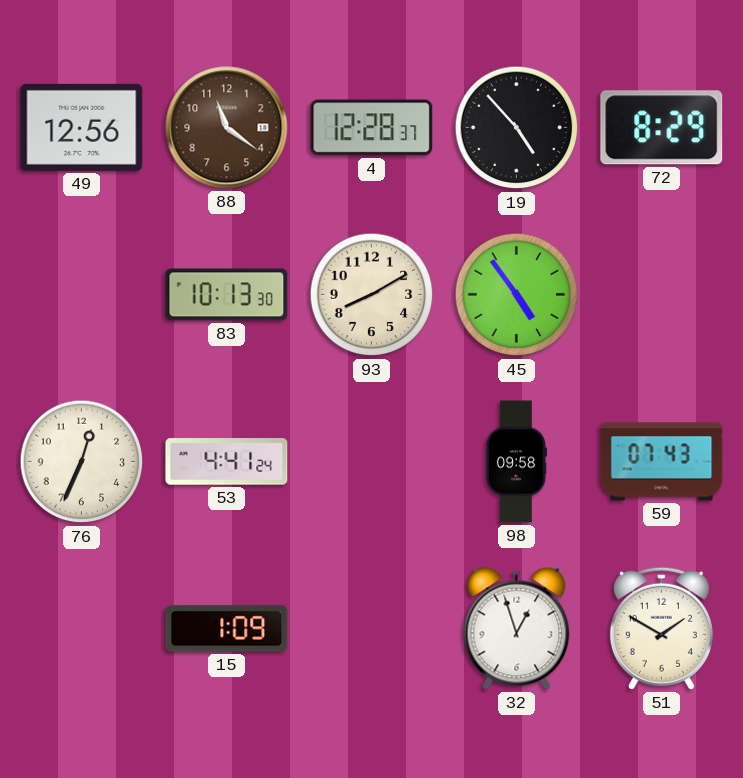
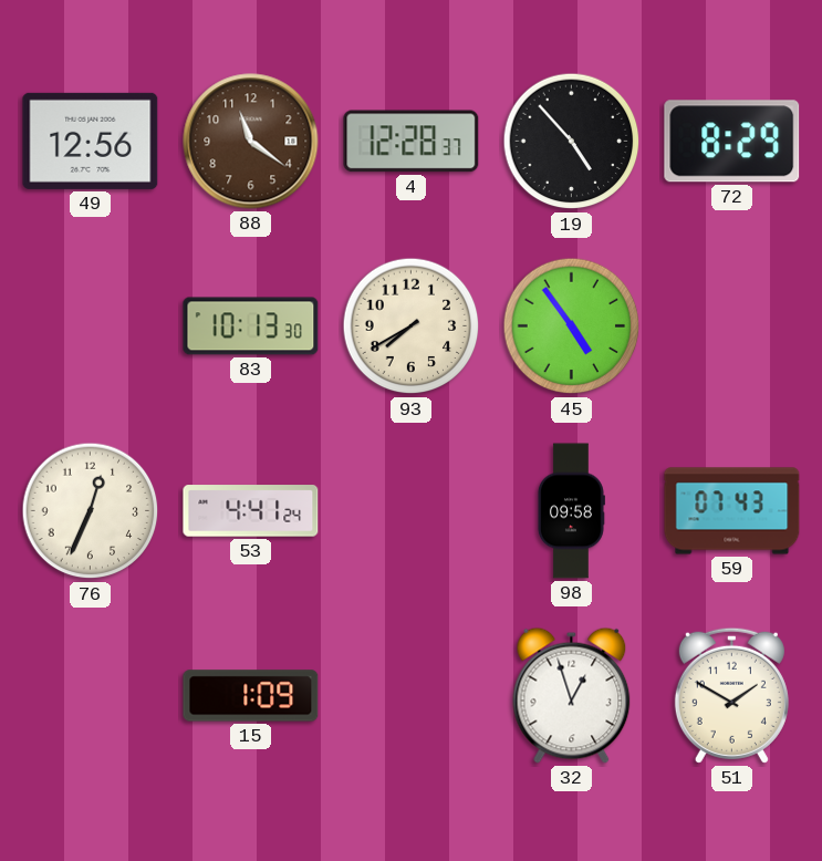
93: 8:10 -> 7:40
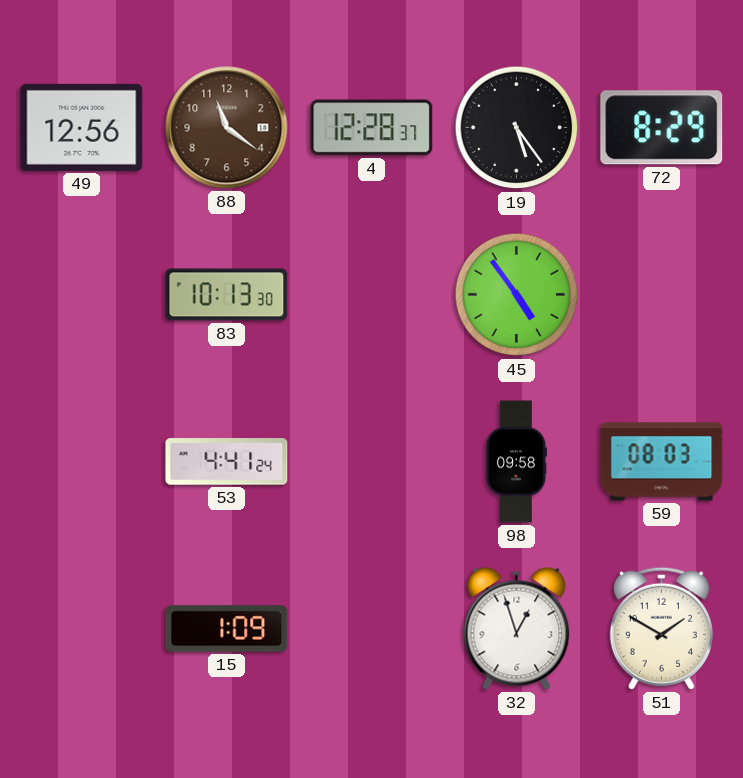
19: 4:53 -> 5:24
93: 7:40 -> none
76: 12:34 -> none
59: 07:43 -> 08:03
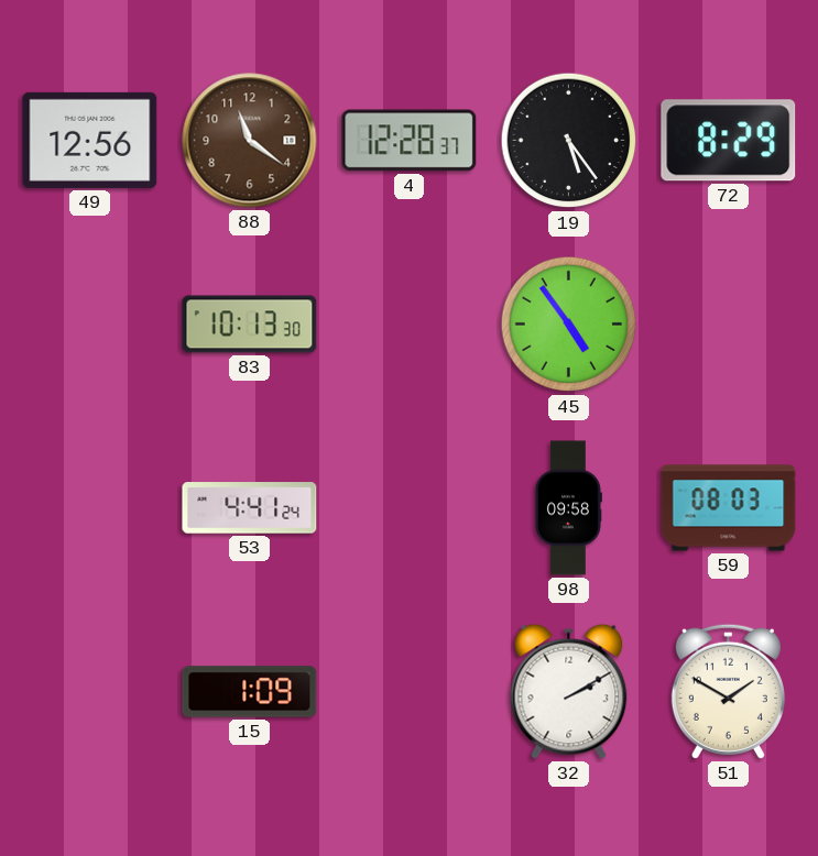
32: 12:57 -> 2:10
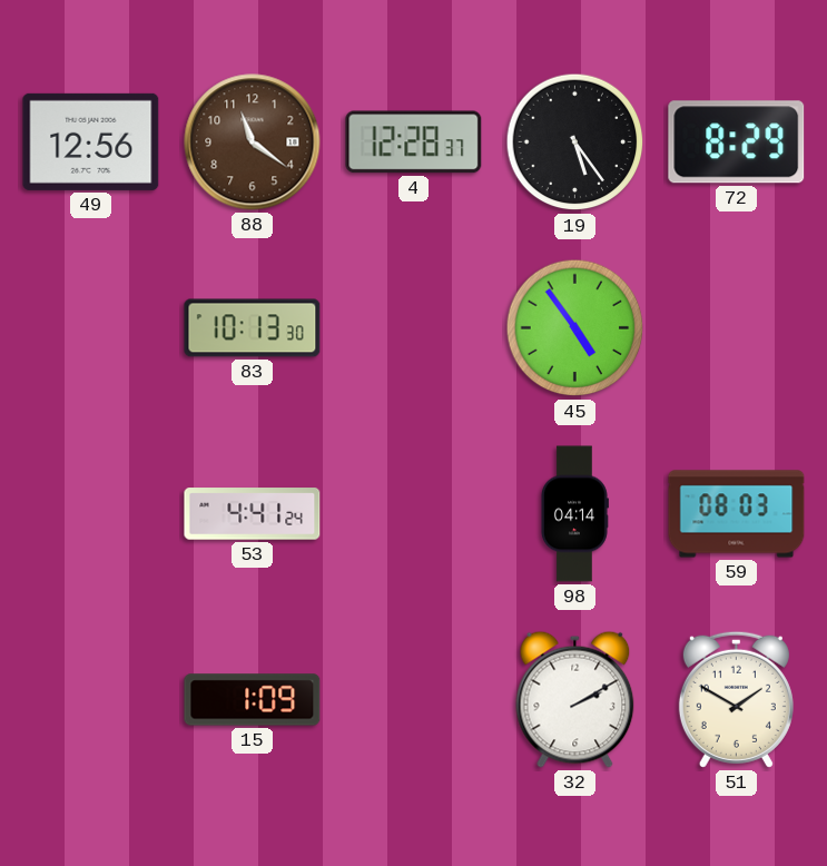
98: 09:58 -> 04:14
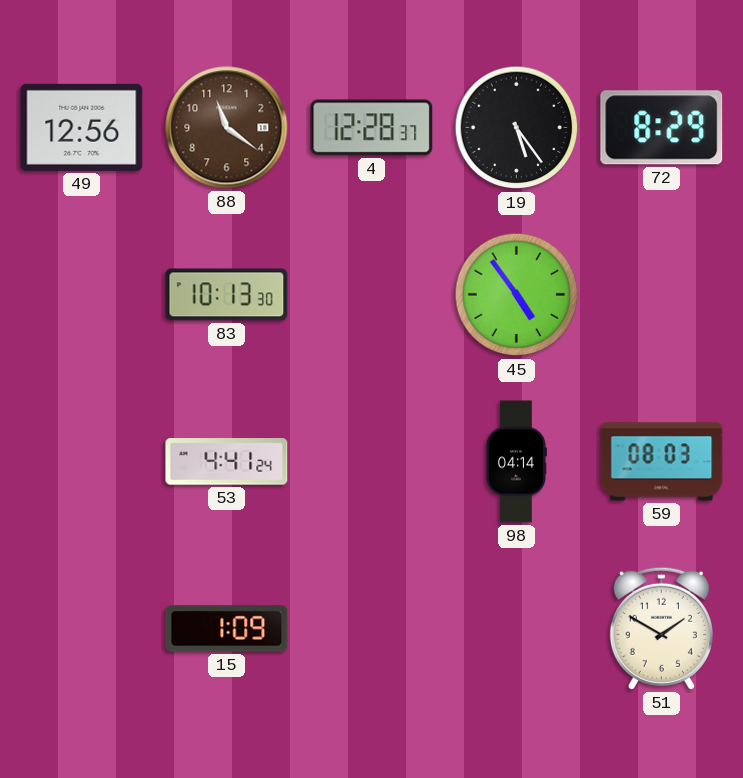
32: 2:10 -> none
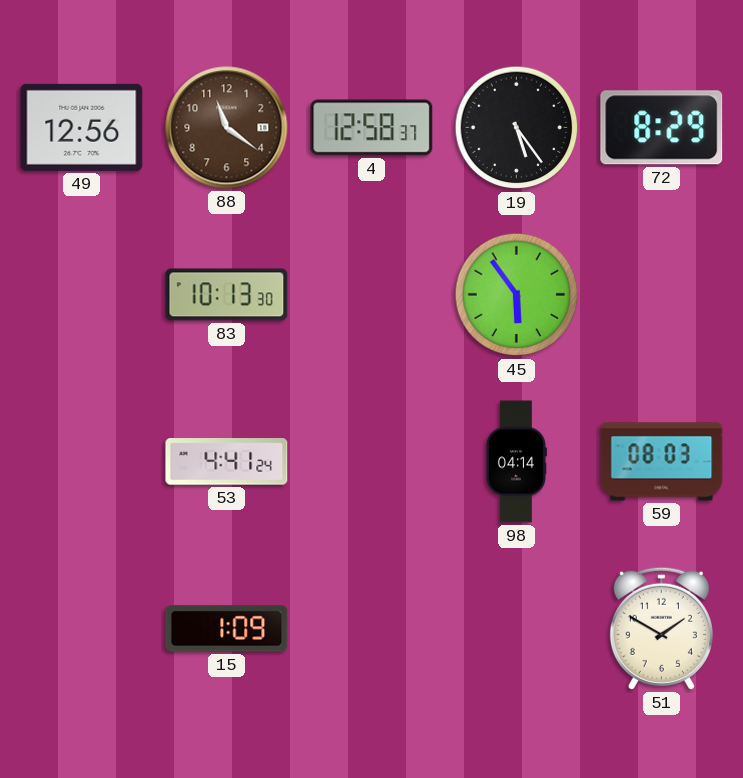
4: 12:28 -> 12:58
45: 4:54 -> 5:54
